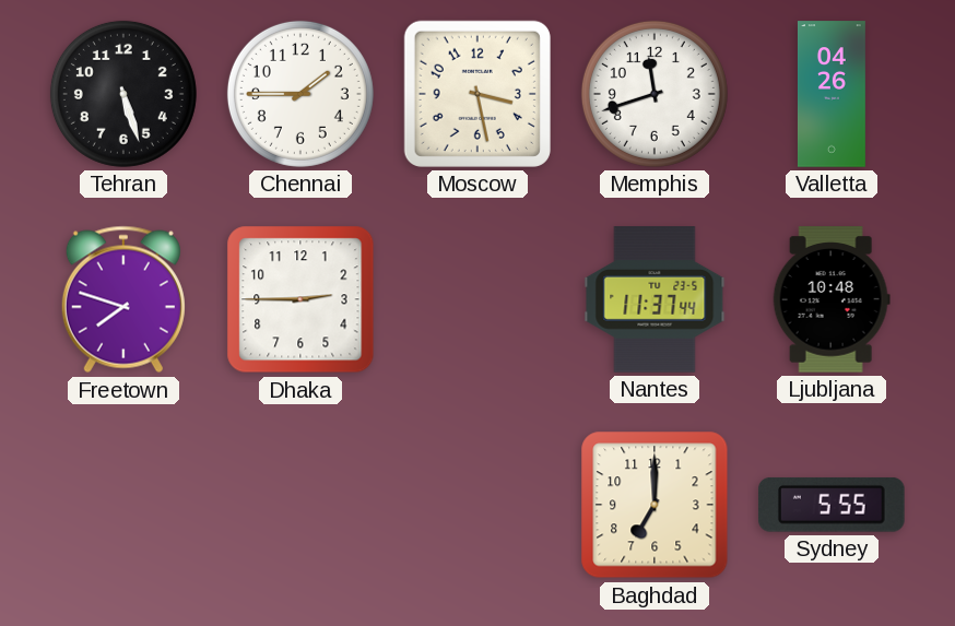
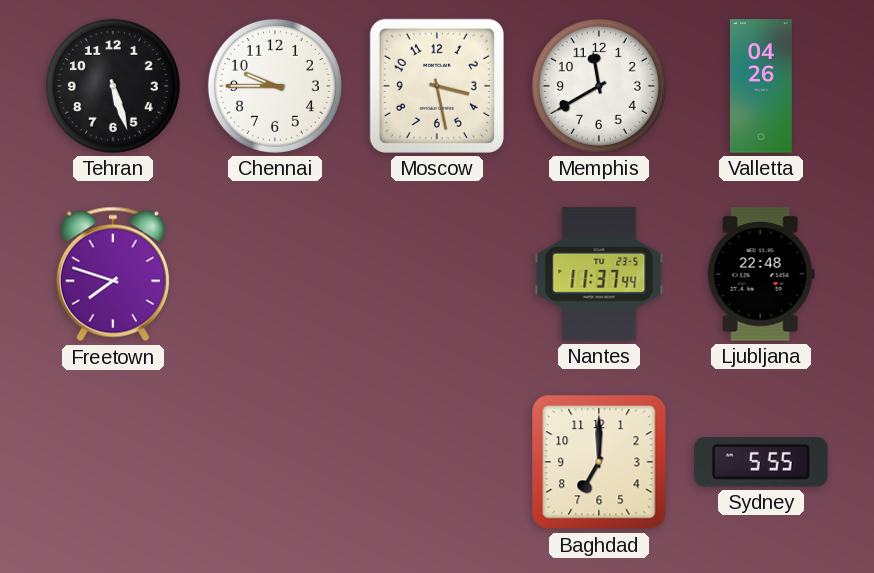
Chennai: 1:45 -> 9:45
Memphis: 11:42 -> 11:40
Dhaka: 2:45 -> none
Ljubljana: 10:48 -> 22:48
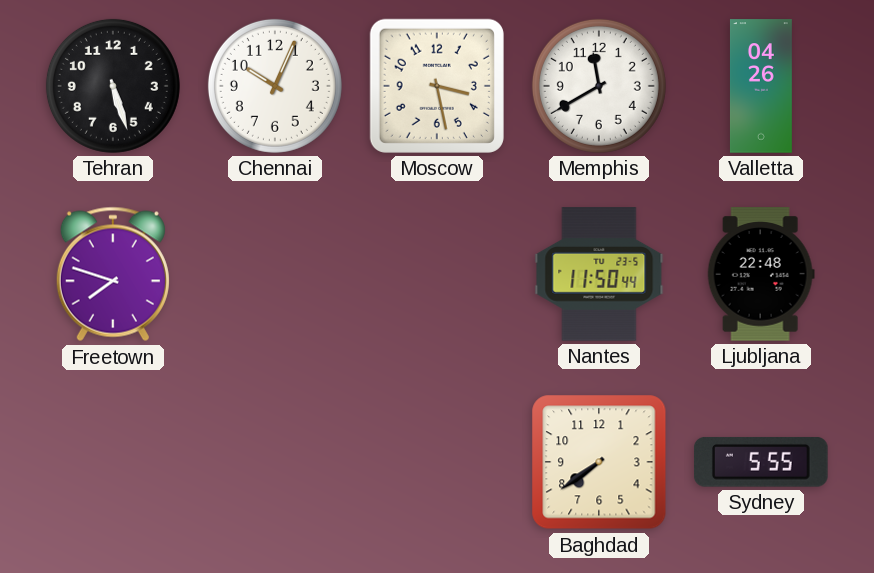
Chennai: 9:45 -> 10:04
Nantes: 11:37 -> 11:50
Baghdad: 7:00 -> 7:39
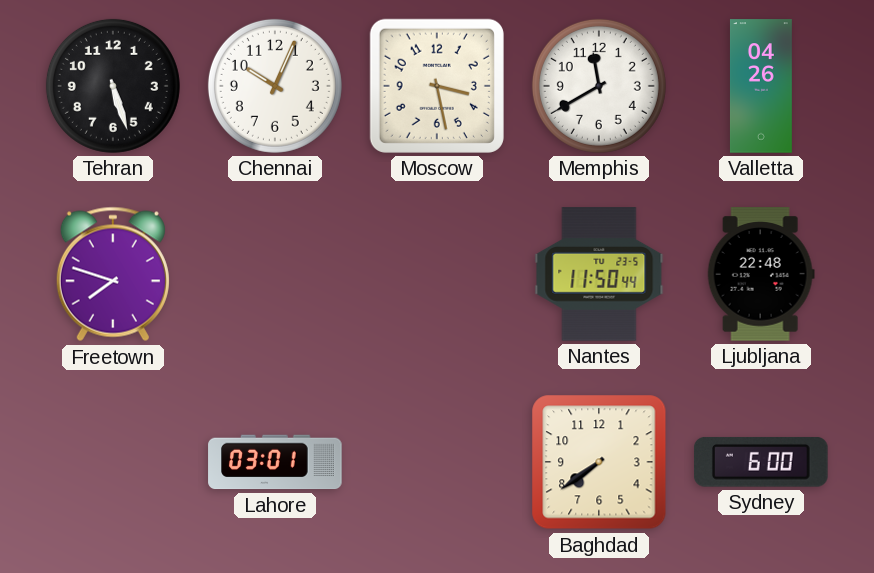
Lahore: none -> 03:01
Sydney: 5:55 -> 6:00
